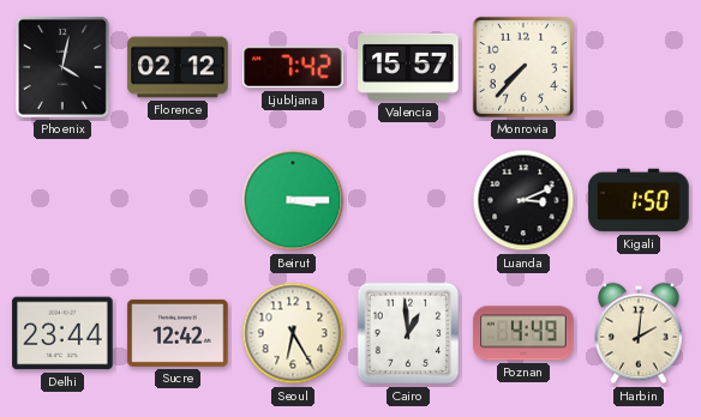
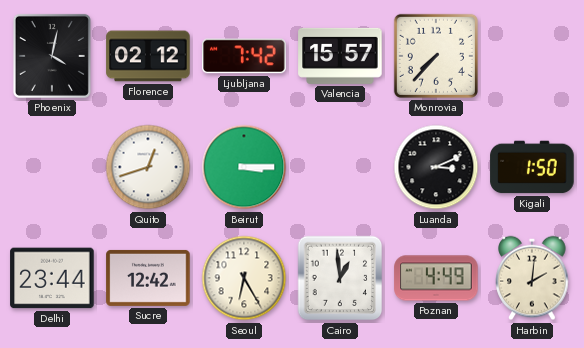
Quito: none -> 12:42
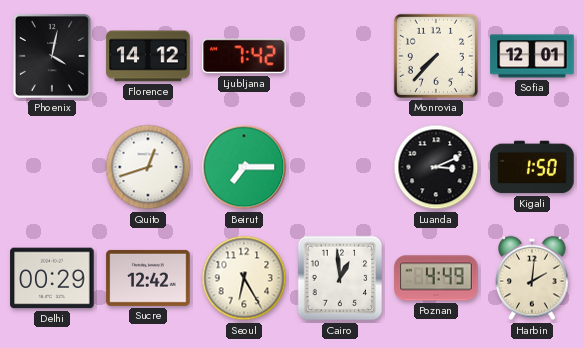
Florence: 02:12 -> 14:12
Valencia: 15:57 -> none
Sofia: none -> 12:01
Beirut: 3:15 -> 7:15
Delhi: 23:44 -> 00:29
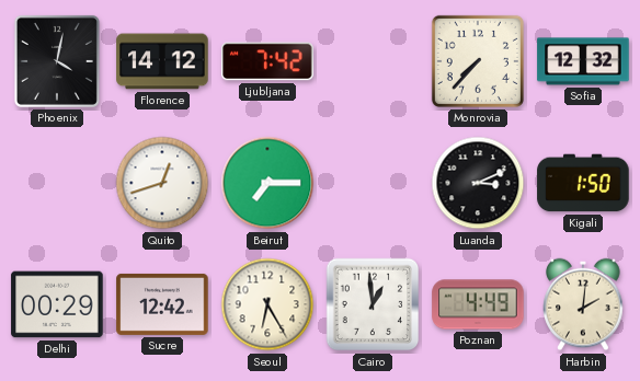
Sofia: 12:01 -> 12:32
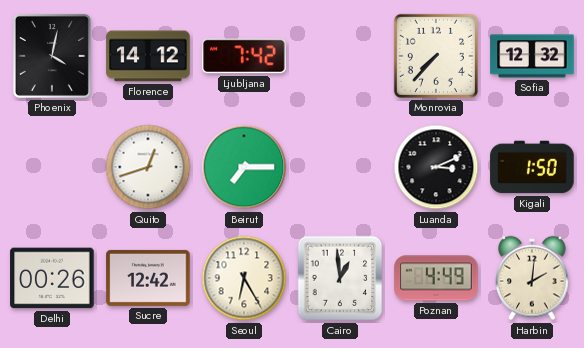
Delhi: 00:29 -> 00:26
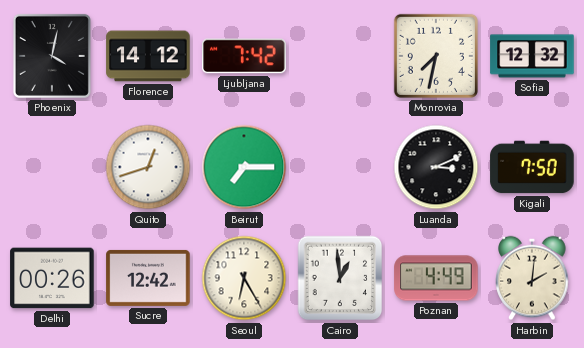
Monrovia: 7:37 -> 7:32
Kigali: 1:50 -> 7:50
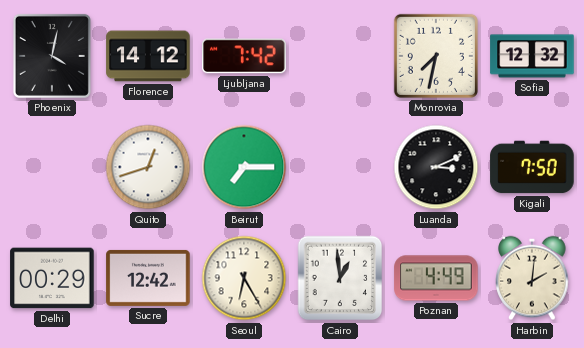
Delhi: 00:26 -> 00:29
